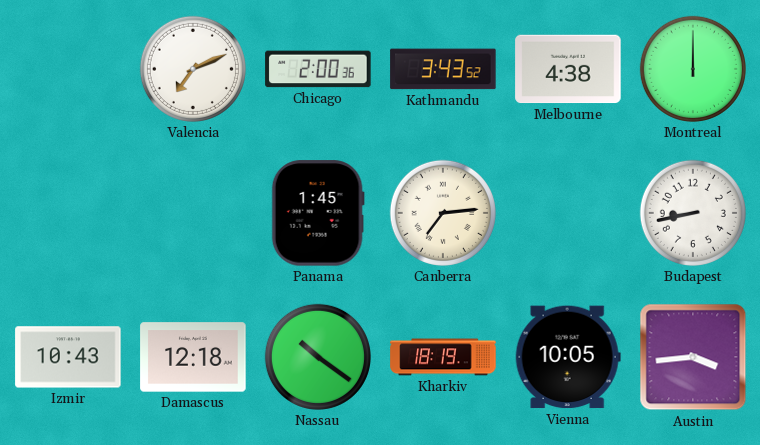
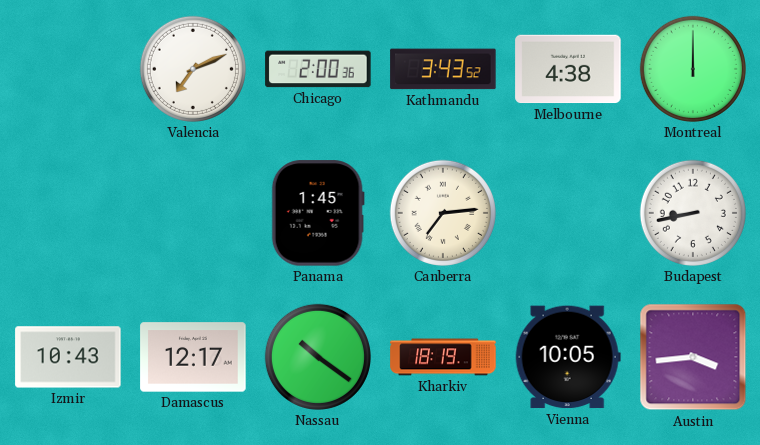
Damascus: 12:18 -> 12:17
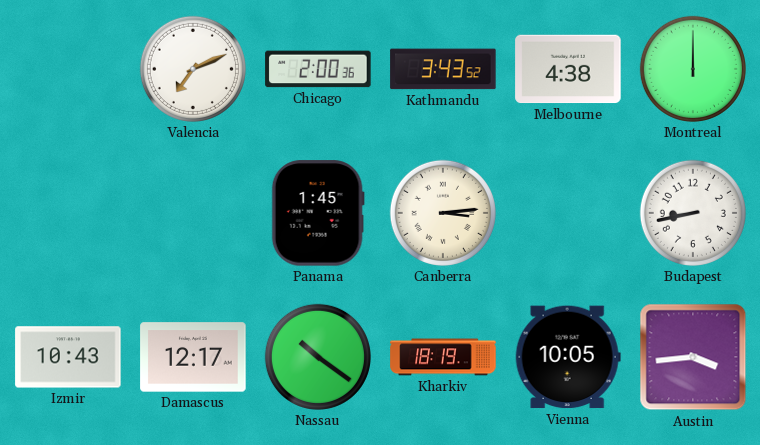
Canberra: 7:14 -> 3:14
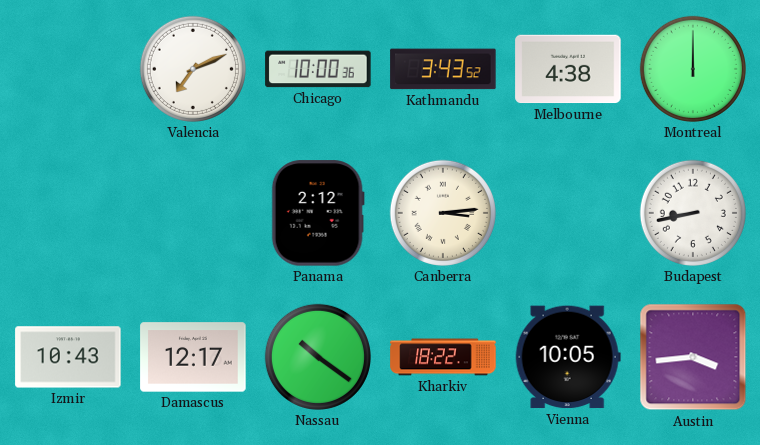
Chicago: 2:00 -> 10:00
Panama: 1:45 -> 2:12
Kharkiv: 18:19 -> 18:22
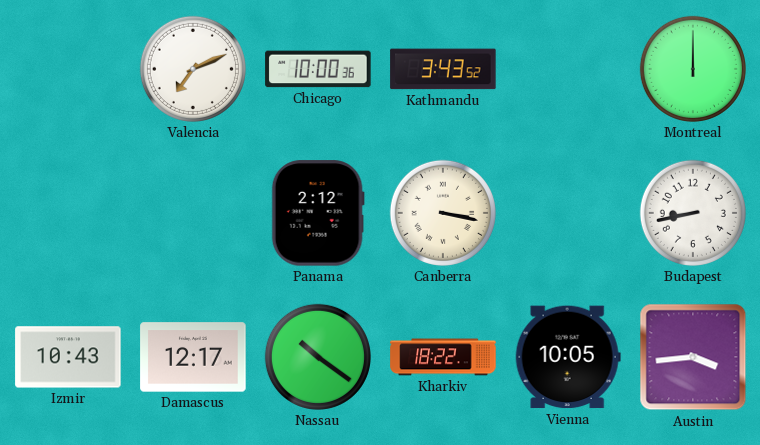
Melbourne: 4:38 -> none
Canberra: 3:14 -> 3:17
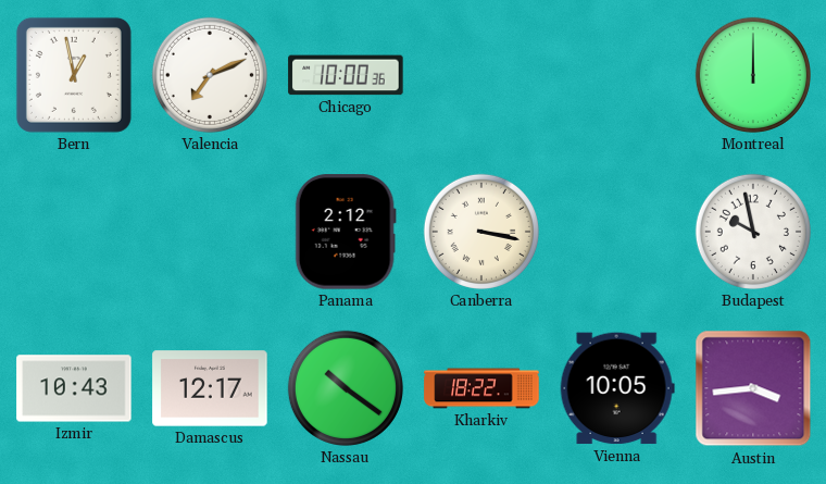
Bern: none -> 12:58
Kathmandu: 3:43 -> none
Budapest: 8:43 -> 9:58
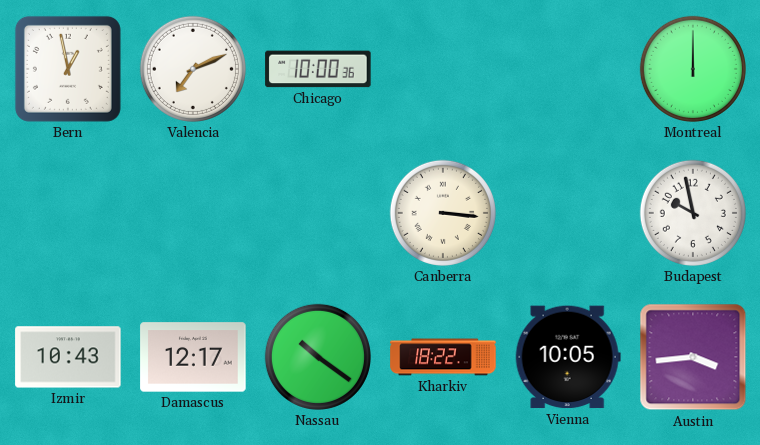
Panama: 2:12 -> none
Canberra: 3:17 -> 3:16
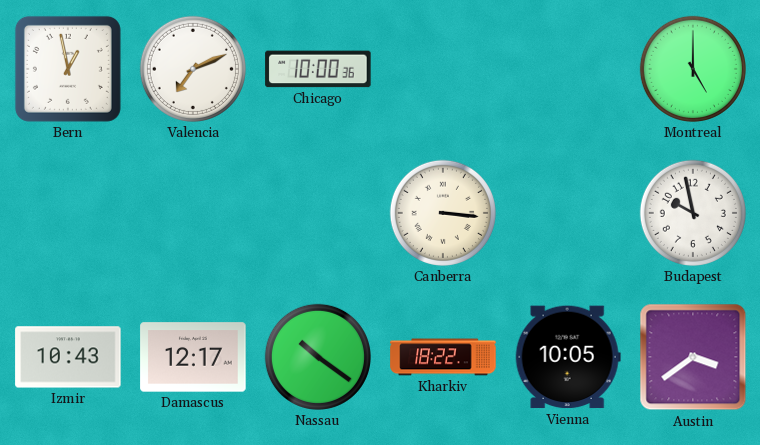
Montreal: 12:00 -> 5:00
Austin: 3:44 -> 3:39
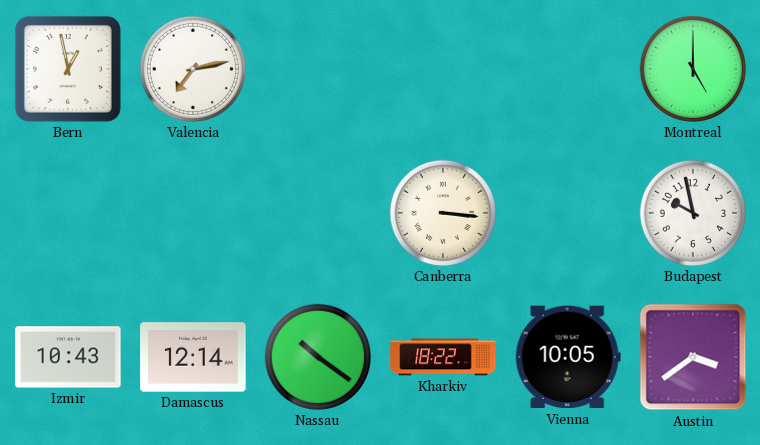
Valencia: 7:11 -> 7:13
Chicago: 10:00 -> none
Damascus: 12:17 -> 12:14
